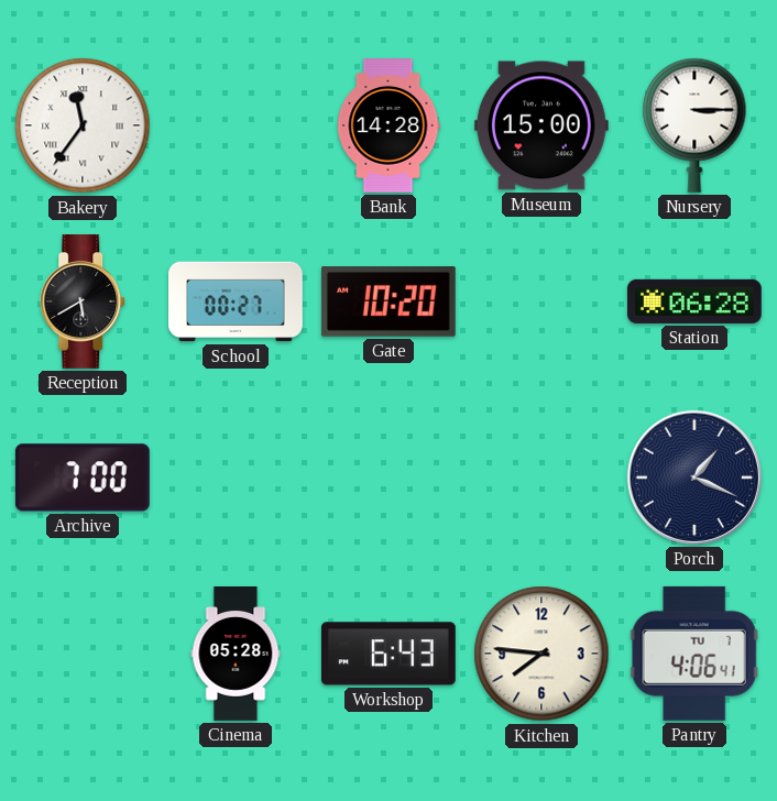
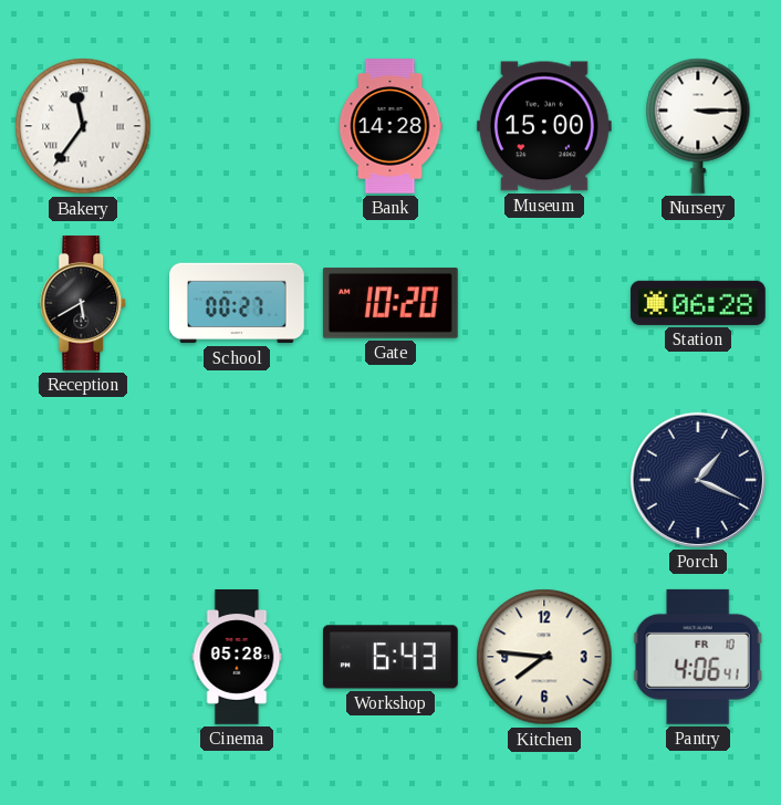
Archive: 7:00 -> none
Pantry date: TU 7 -> FR 10
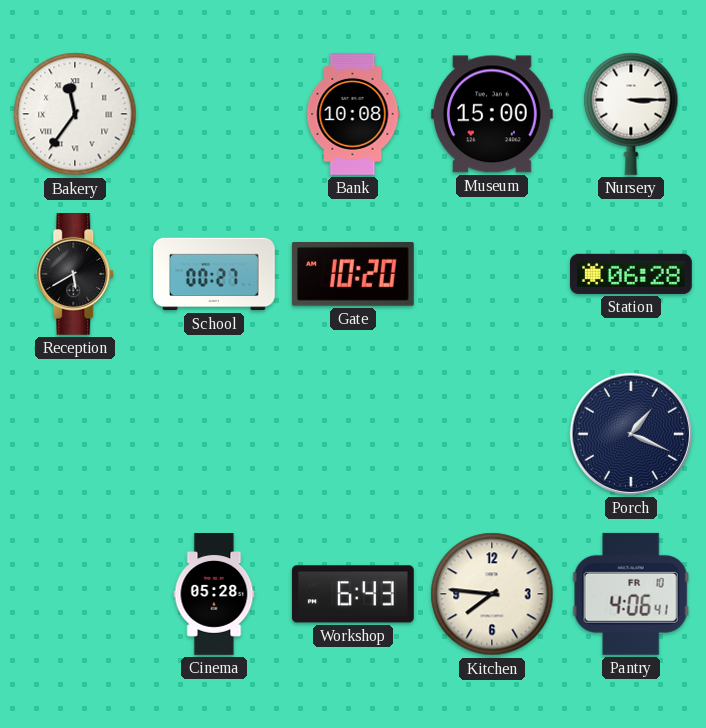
Bank: 14:28 -> 10:08
